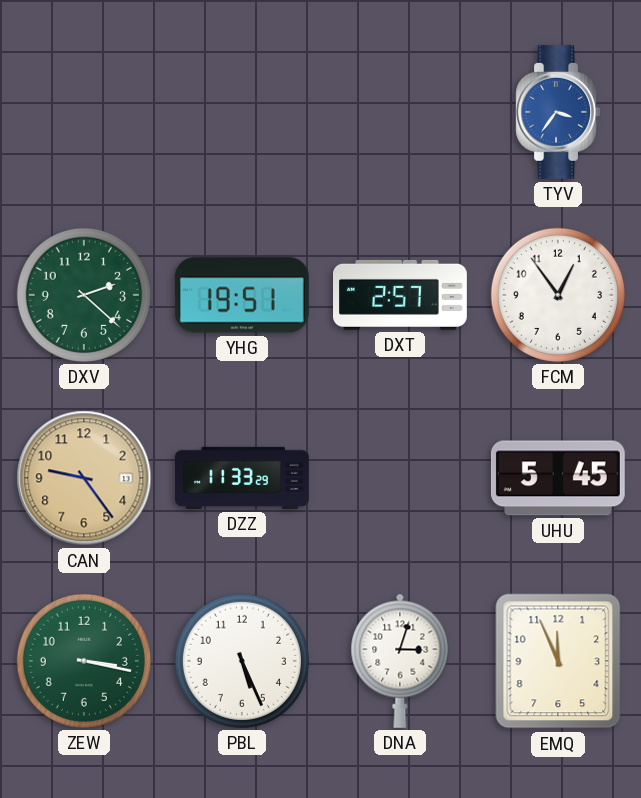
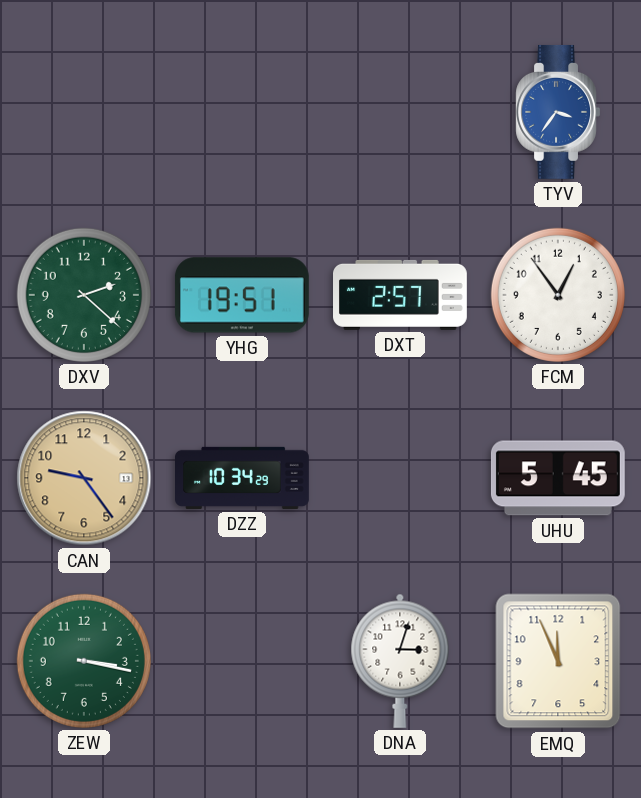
DZZ: 11:33 -> 10:34
PBL: 5:26 -> none
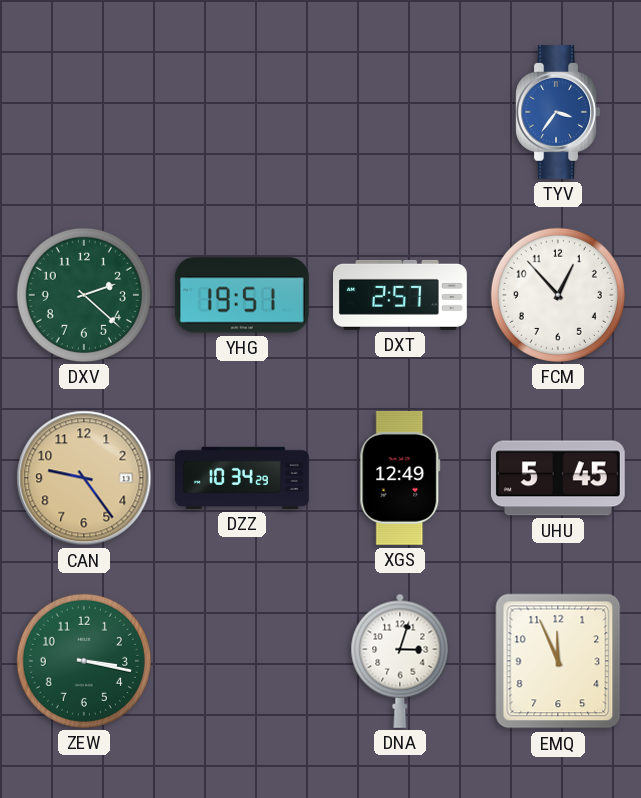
FCM: 12:54 -> 12:53
XGS: none -> 12:49
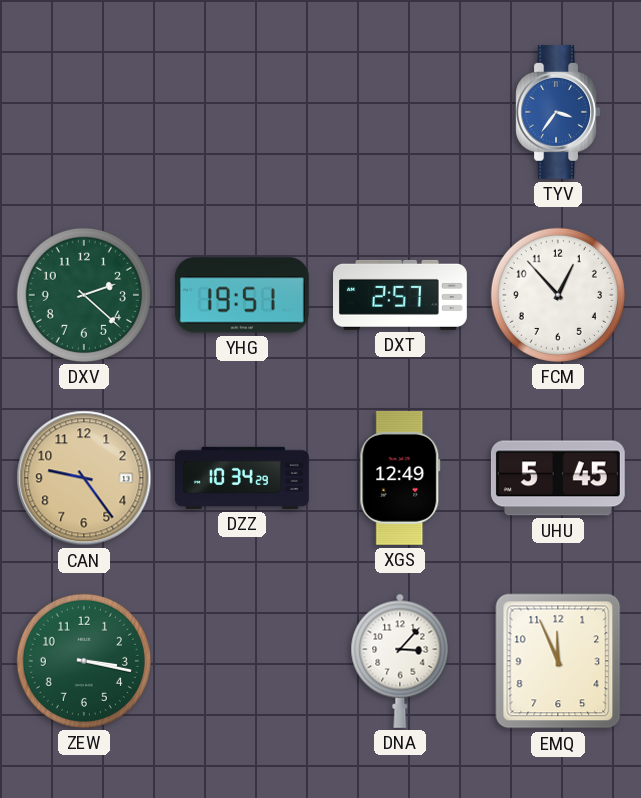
DNA: 3:03 -> 3:07
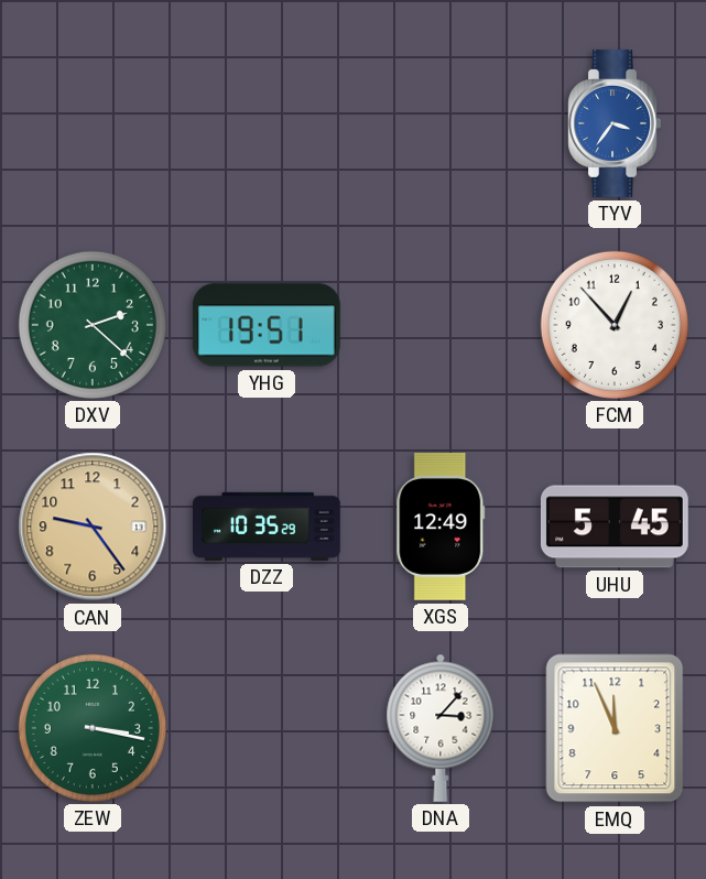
DXT: 2:57 -> none
DZZ: 10:34 -> 10:35
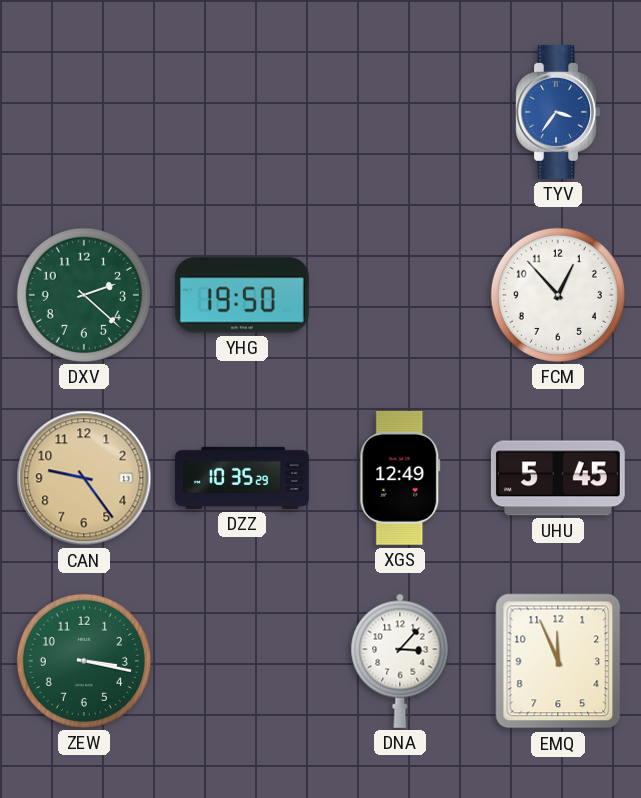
YHG: 19:51 -> 19:50
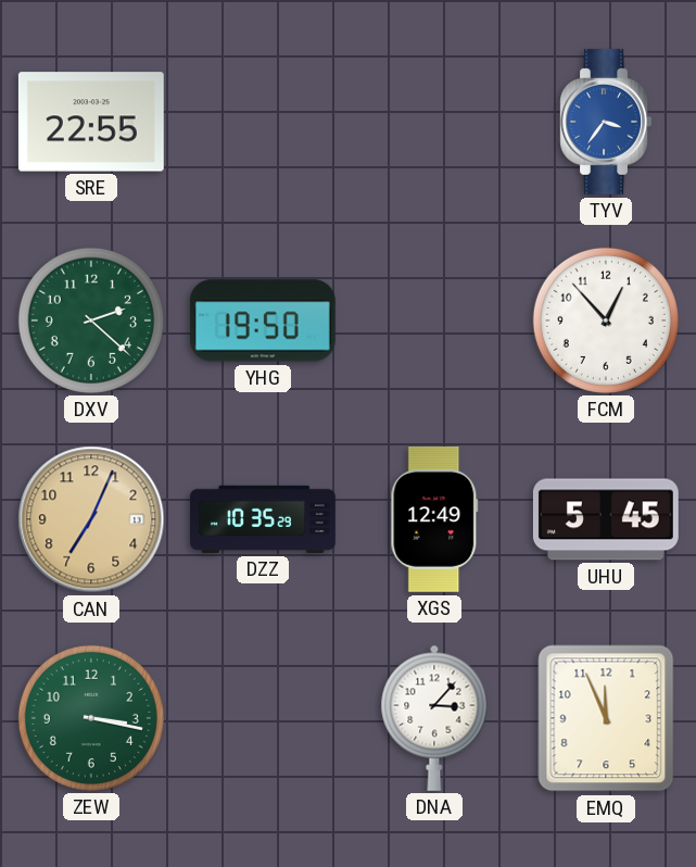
SRE: none -> 22:55
CAN: 9:24 -> 7:04
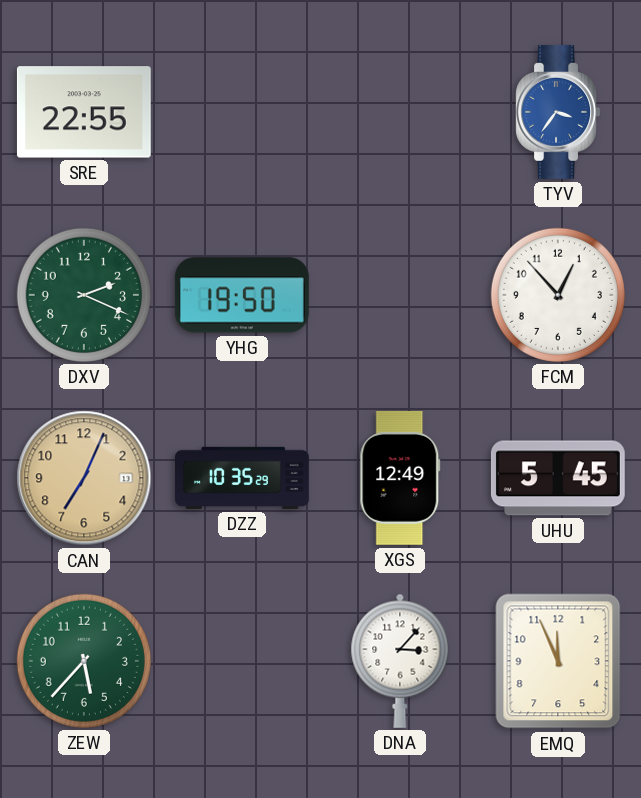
DXV: 2:22 -> 2:19
ZEW: 3:17 -> 5:37
